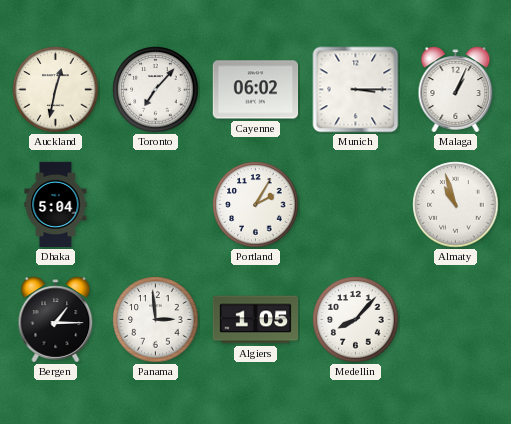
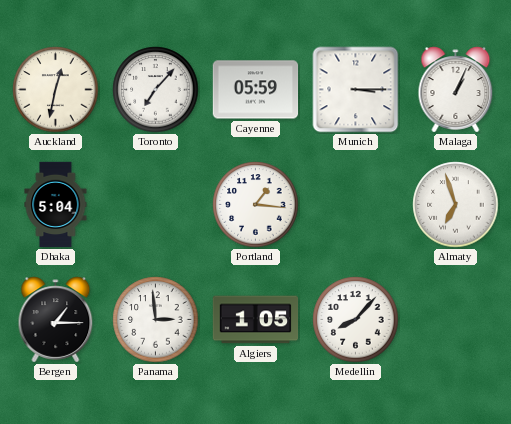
Cayenne: 06:02 -> 05:59
Portland: 2:05 -> 1:16
Almaty: 10:57 -> 6:57
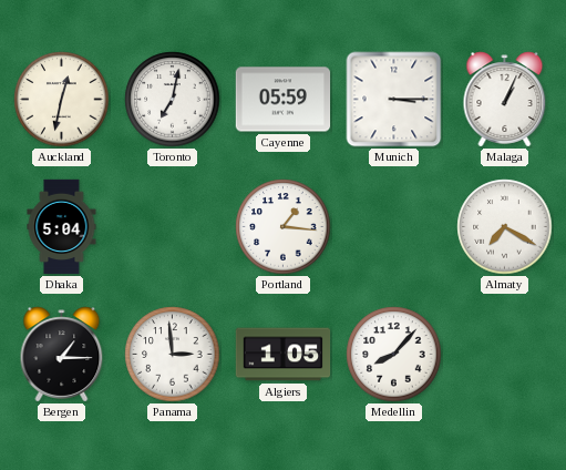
Toronto: 7:07 -> 7:02
Almaty: 6:57 -> 7:20
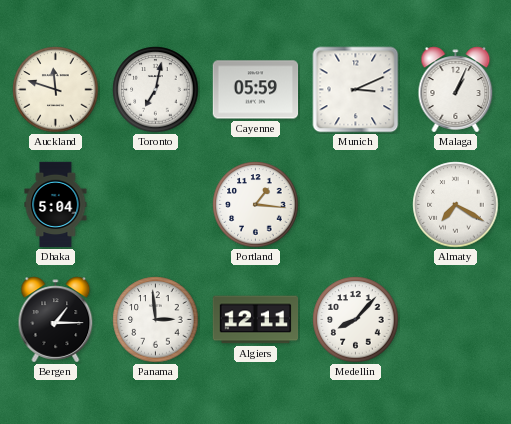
Auckland: 12:32 -> 11:48
Munich: 3:15 -> 3:11
Algiers: 1:05 -> 12:11
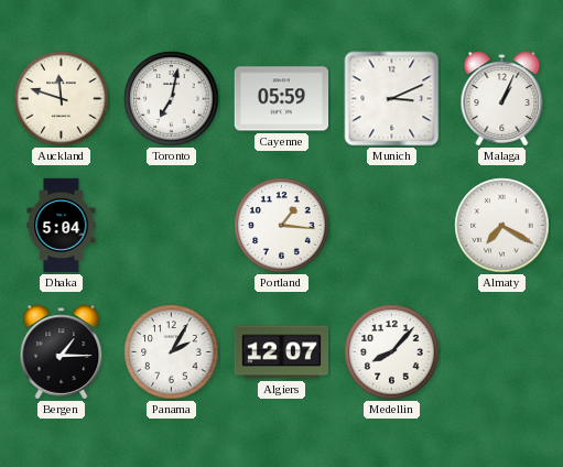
Panama: 2:59 -> 2:05
Algiers: 12:11 -> 12:07
